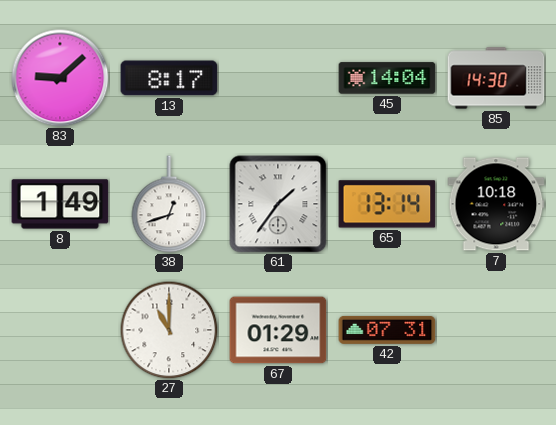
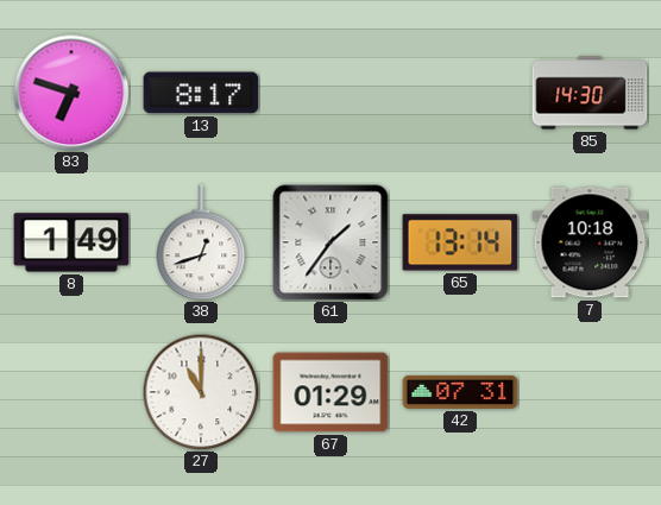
83: 9:08 -> 6:48
45: 14:04 -> none
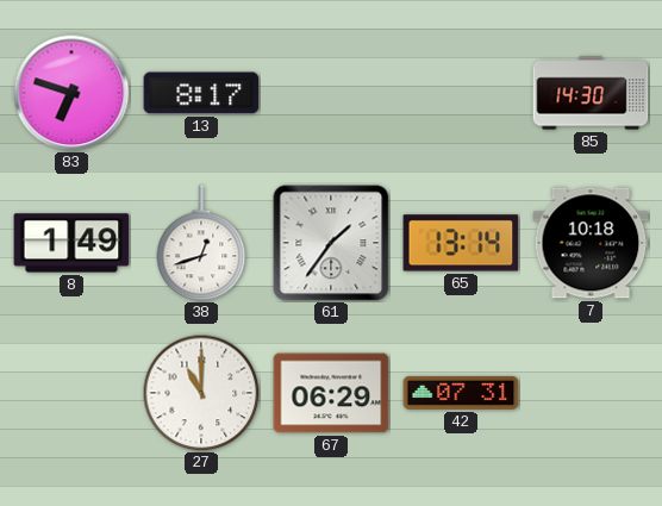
67: 01:29 -> 06:29
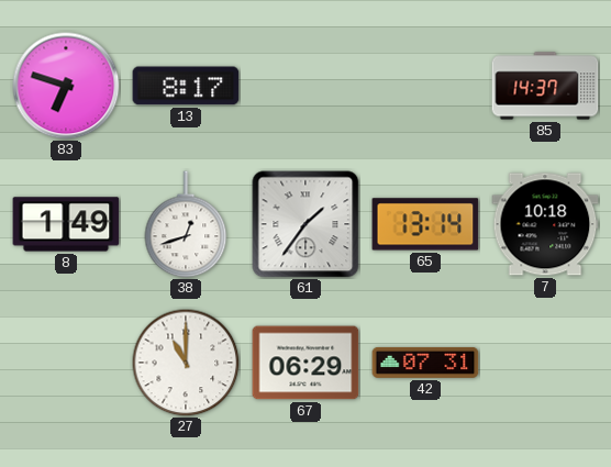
85: 14:30 -> 14:37
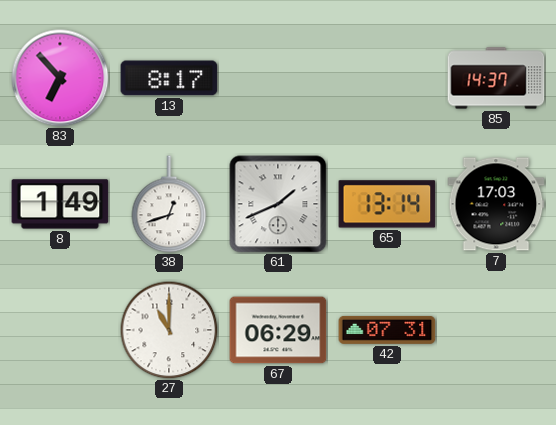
83: 6:48 -> 6:53
61: 1:36 -> 1:41
7: 10:18 -> 17:03
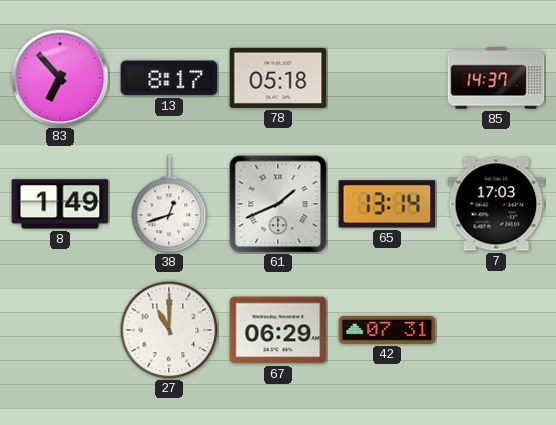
78: none -> 05:18
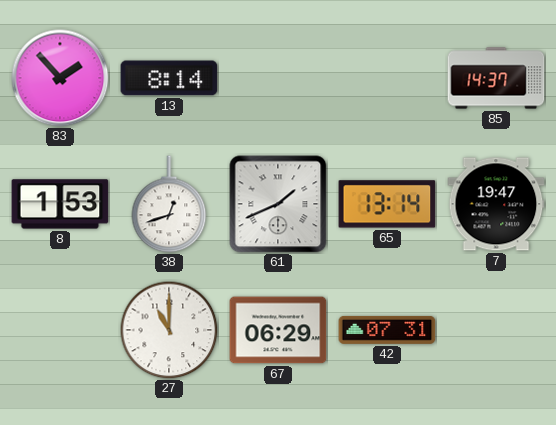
83: 6:53 -> 1:53
13: 8:17 -> 8:14
78: 05:18 -> none
8: 1:49 -> 1:53
7: 17:03 -> 19:47
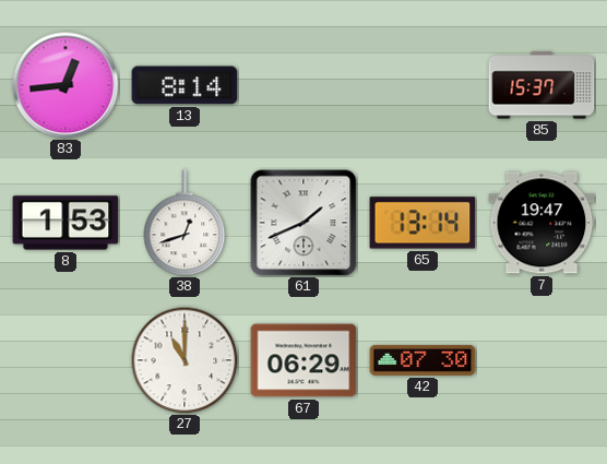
83: 1:53 -> 12:44
85: 14:37 -> 15:37
42: 07:31 -> 07:30
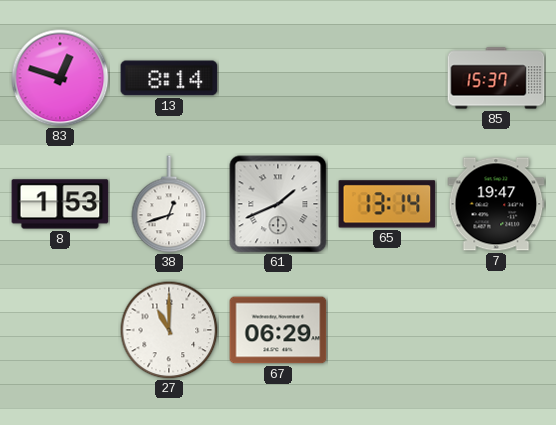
83: 12:44 -> 12:48
42: 07:30 -> none
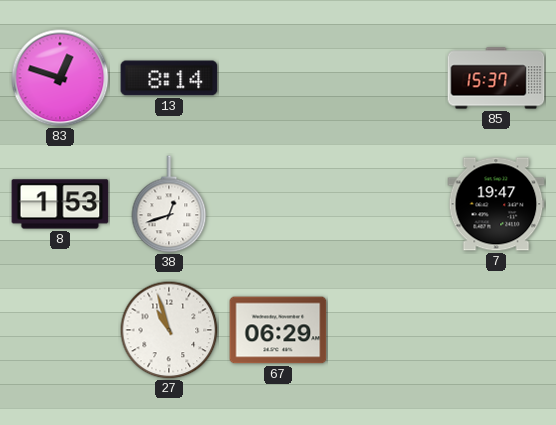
61: 1:41 -> none
65: 13:14 -> none
27: 11:00 -> 10:57
